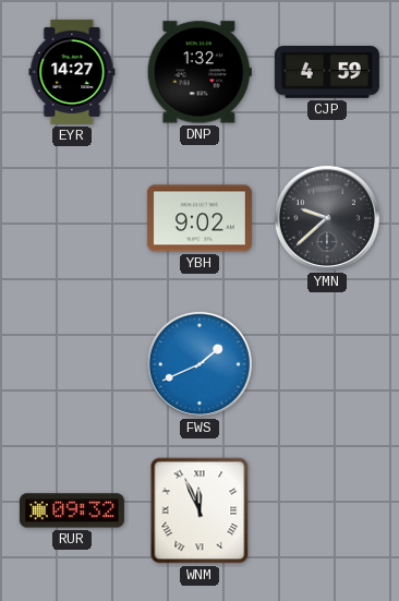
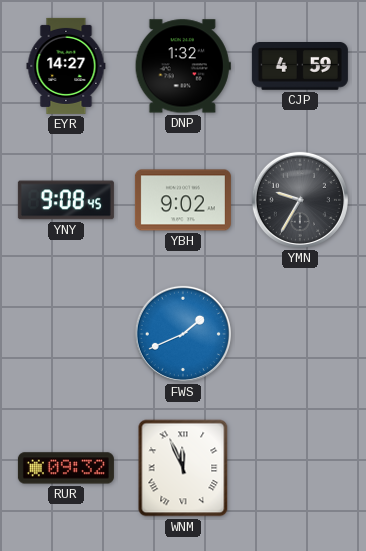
YNY: none -> 9:08
YMN: 9:38 -> 9:35
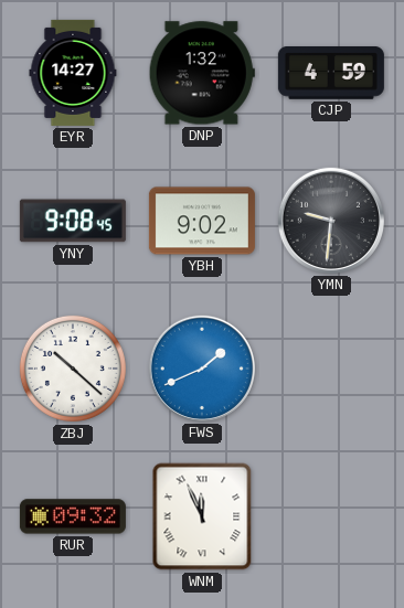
YMN: 9:35 -> 9:31
ZBJ: none -> 10:22
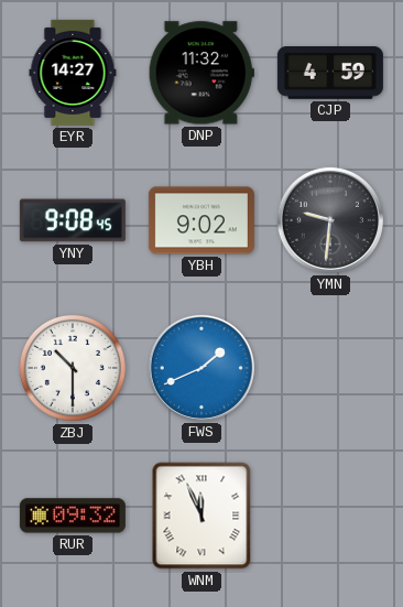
DNP: 1:32 -> 11:32
ZBJ: 10:22 -> 10:30
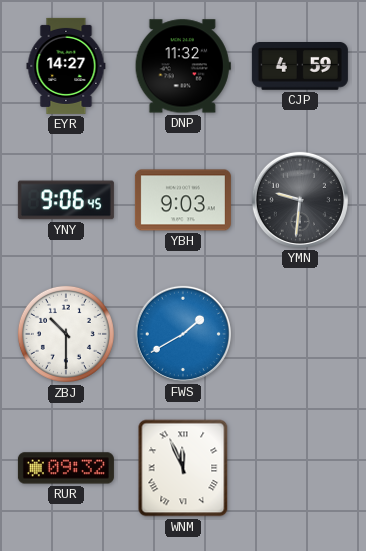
YNY: 9:08 -> 9:06
YBH: 9:02 -> 9:03
FWS: 1:41 -> 1:40
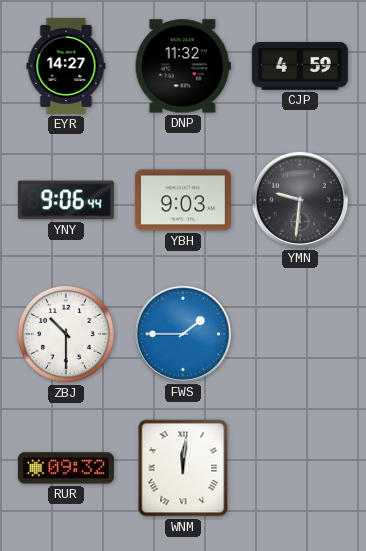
YNY: 9:06:45 -> 9:06:44
FWS: 1:40 -> 1:45
WNM: 11:56 -> 12:01
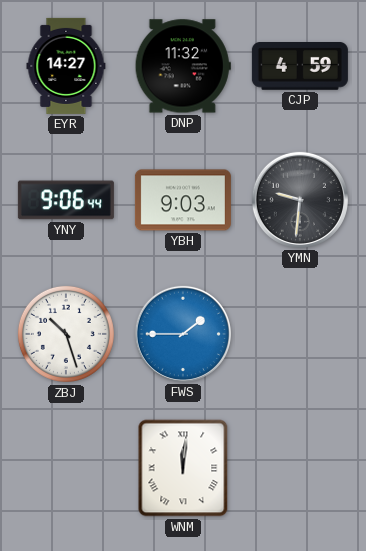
ZBJ: 10:30 -> 10:27
RUR: 09:32 -> none
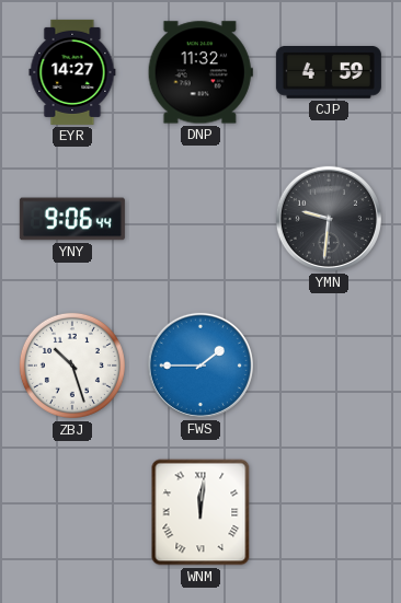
YBH: 9:03 -> none
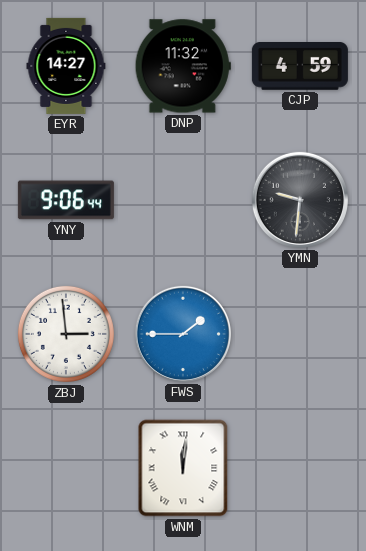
ZBJ: 10:27 -> 2:59
